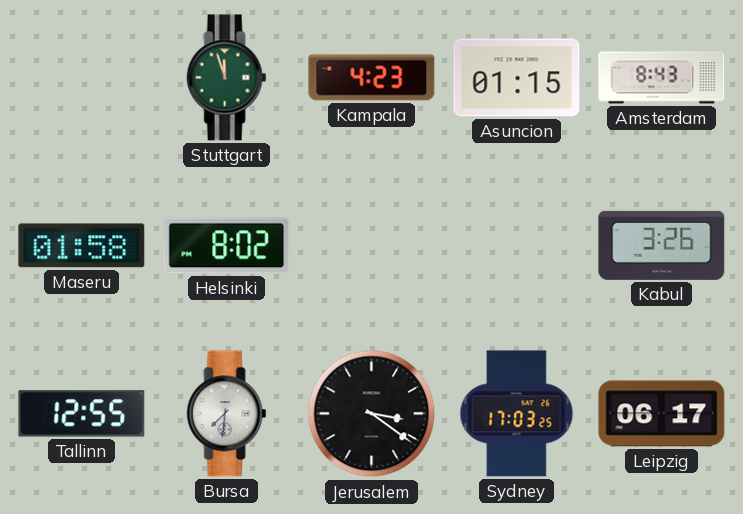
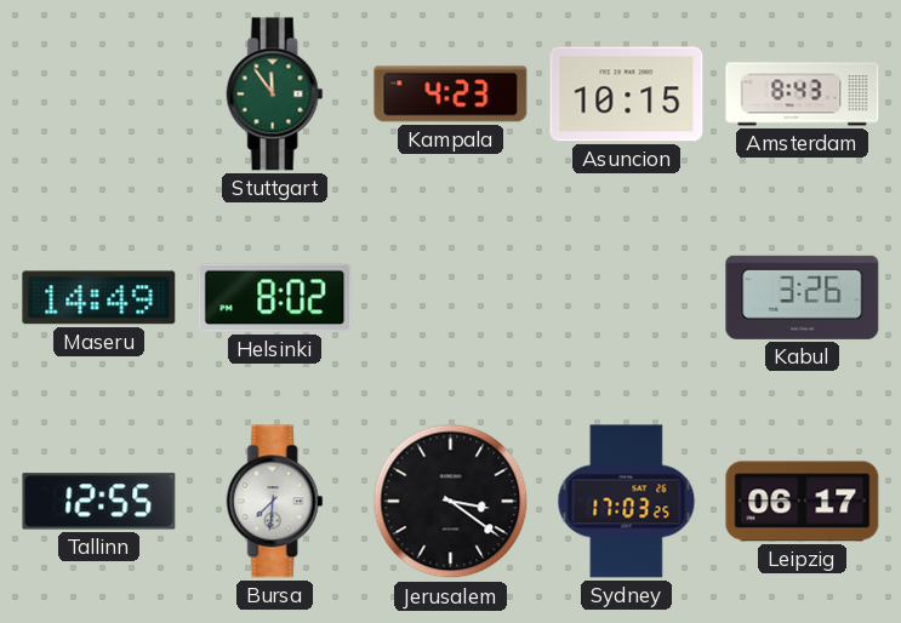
Stuttgart: 11:57 -> 11:54
Asuncion: 01:15 -> 10:15
Maseru: 01:58 -> 14:49
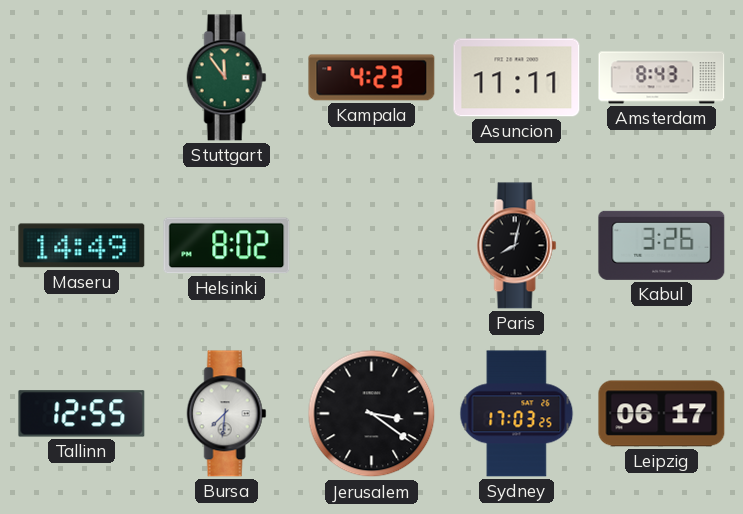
Asuncion: 10:15 -> 11:11
Paris: none -> 8:02
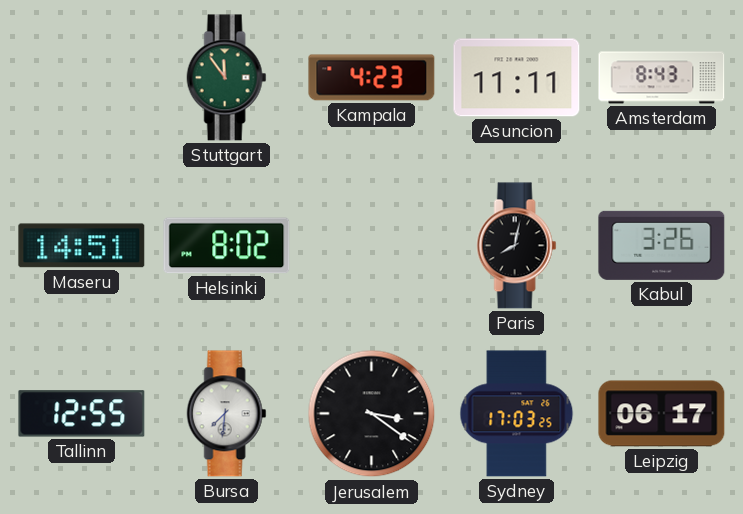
Maseru: 14:49 -> 14:51
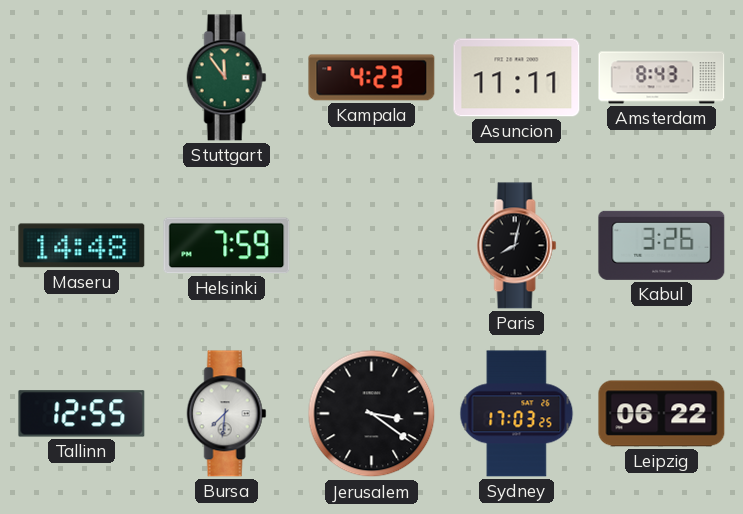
Maseru: 14:51 -> 14:48
Helsinki: 8:02 -> 7:59
Leipzig: 06:17 -> 06:22
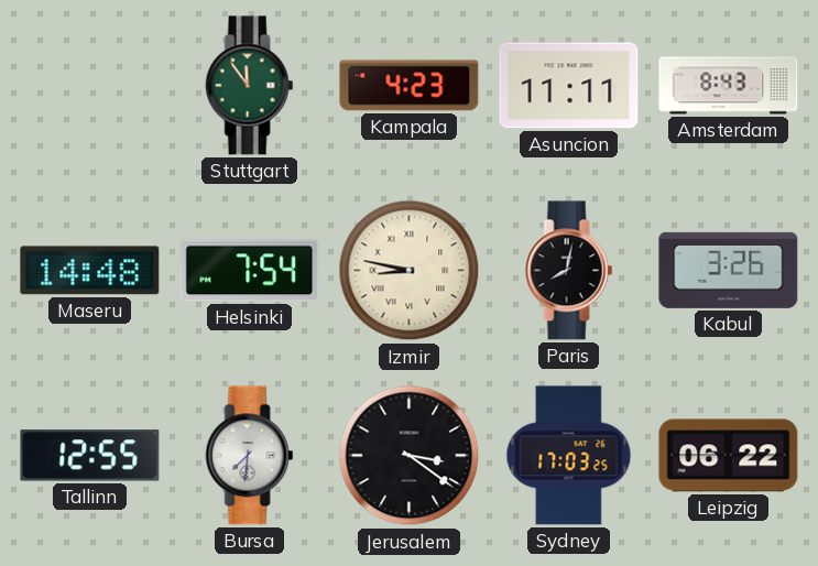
Helsinki: 7:59 -> 7:54
Izmir: none -> 8:47
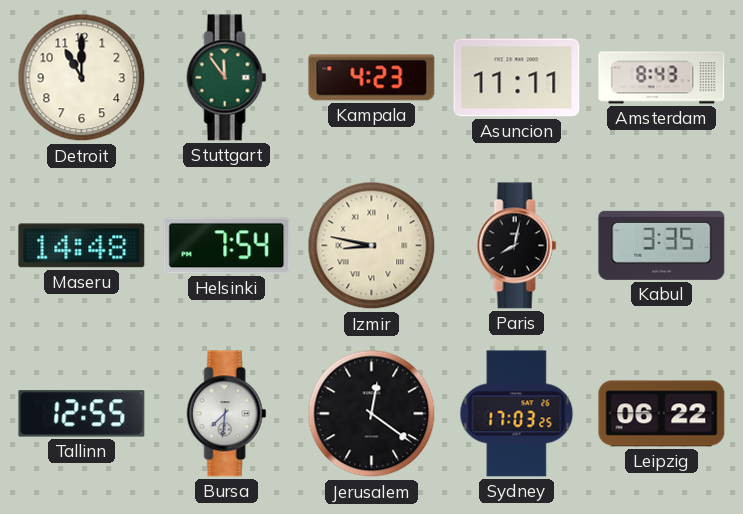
Detroit: none -> 11:00
Kabul: 3:26 -> 3:35
Jerusalem: 3:21 -> 12:21
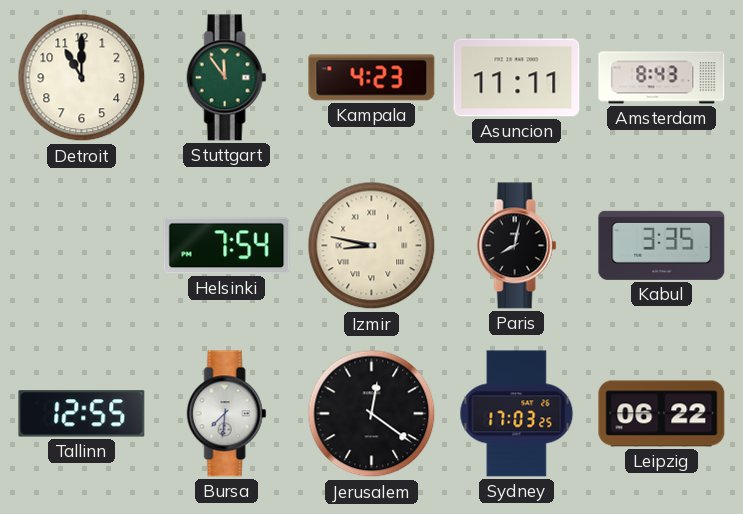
Maseru: 14:48 -> none
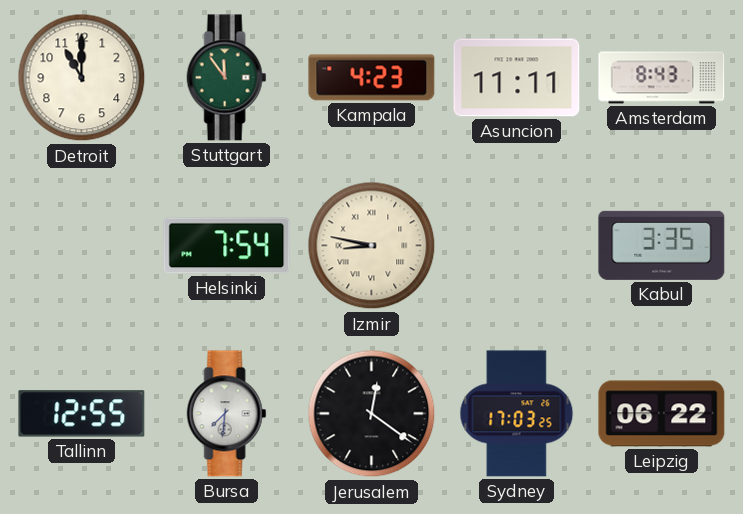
Paris: 8:02 -> none
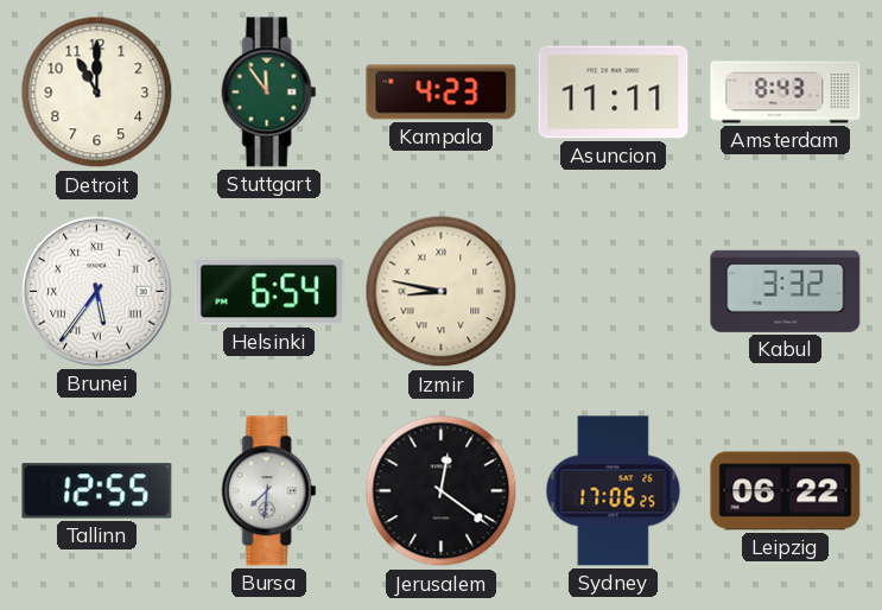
Brunei: none -> 5:36
Helsinki: 7:54 -> 6:54
Kabul: 3:35 -> 3:32
Sydney: 17:03 -> 17:06
